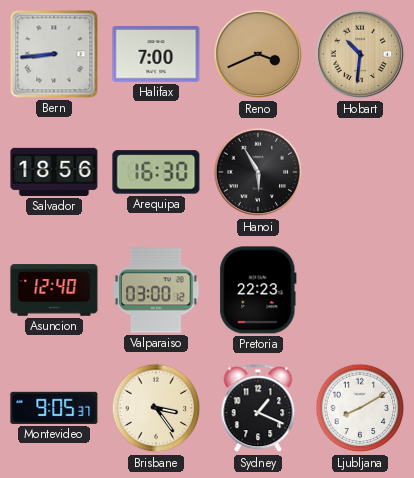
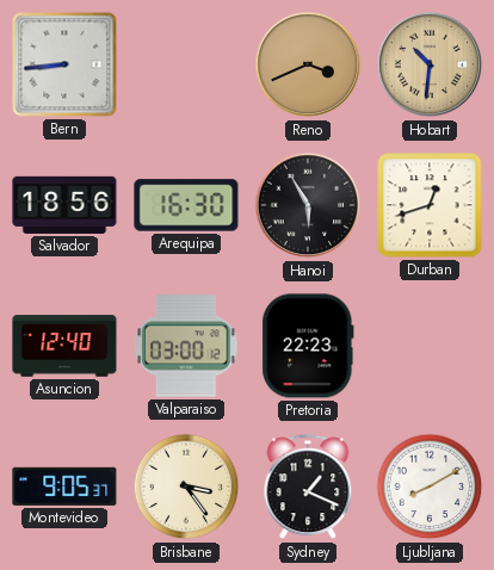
Halifax: 7:00 -> none
Durban: none -> 12:42
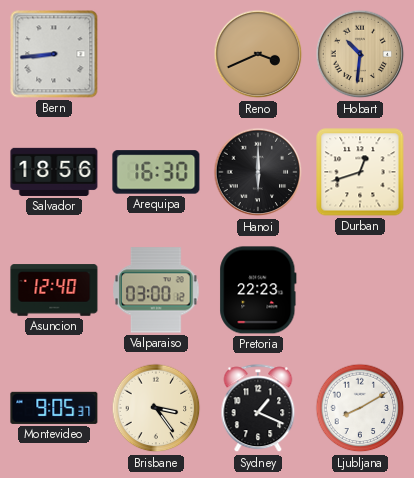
Hanoi: 5:55 -> 6:00
